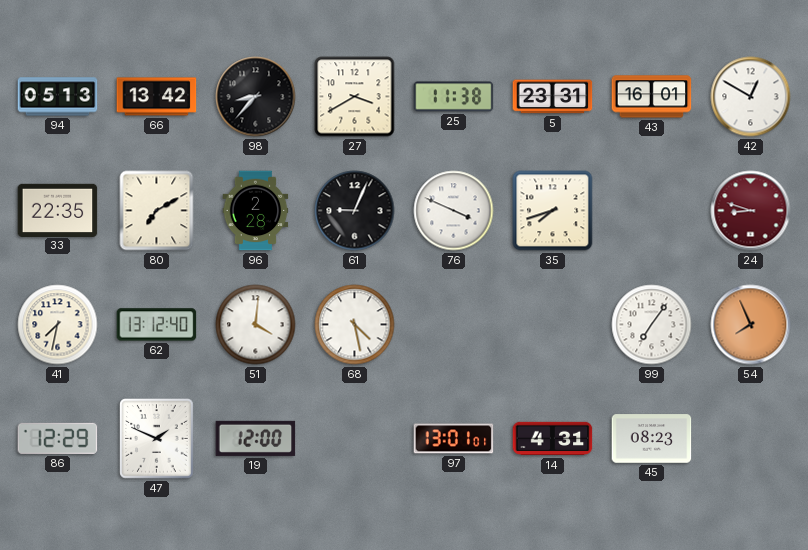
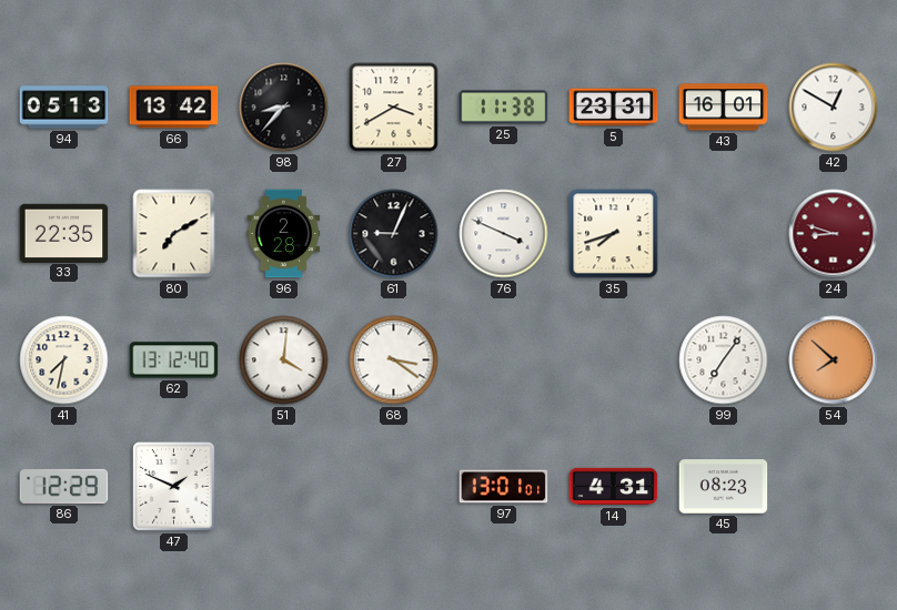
68: 4:28 -> 3:21
54: 7:56 -> 7:52
19: 12:00 -> none
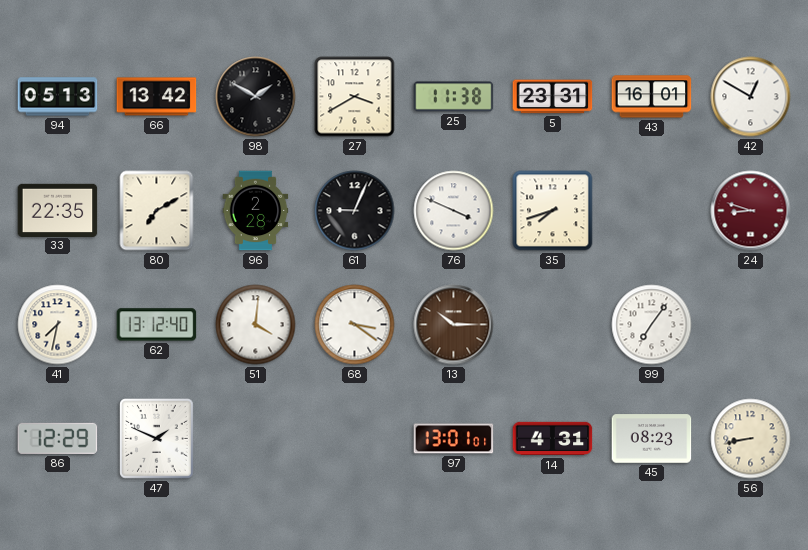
98: 8:37 -> 1:50
13: none -> 10:15
54: 7:52 -> none
56: none -> 8:43
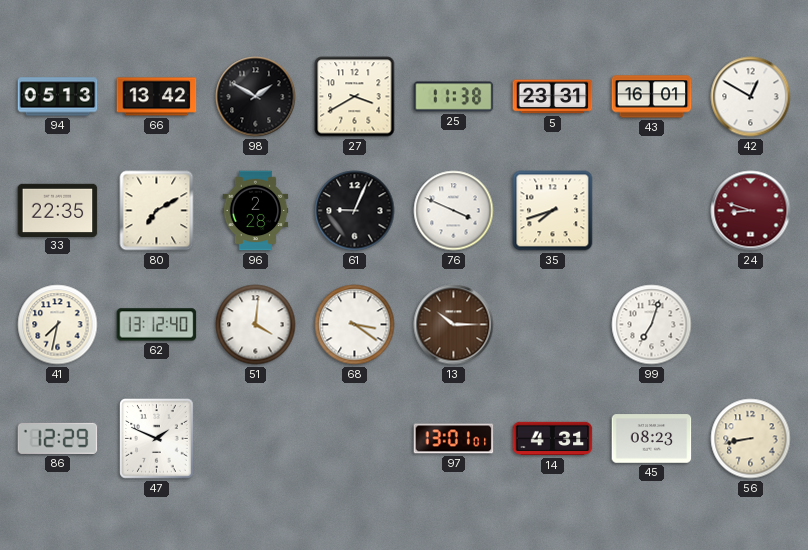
99: 7:06 -> 7:03
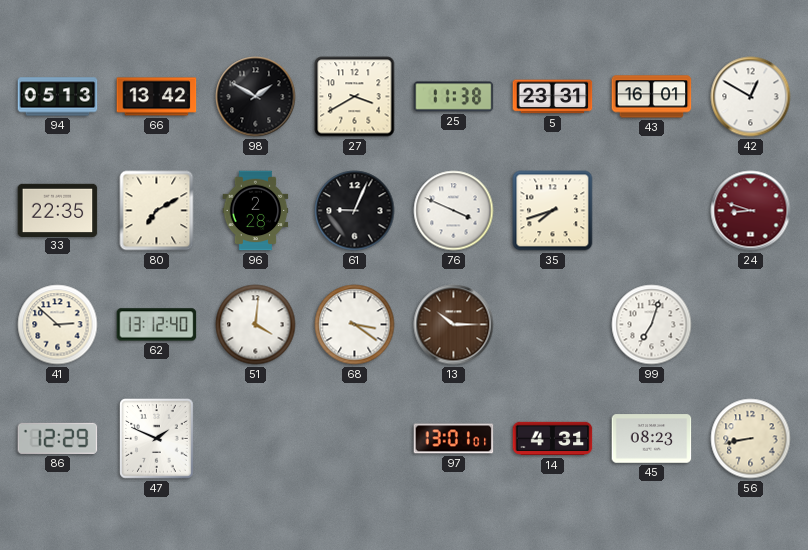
41: 7:32 -> 2:52
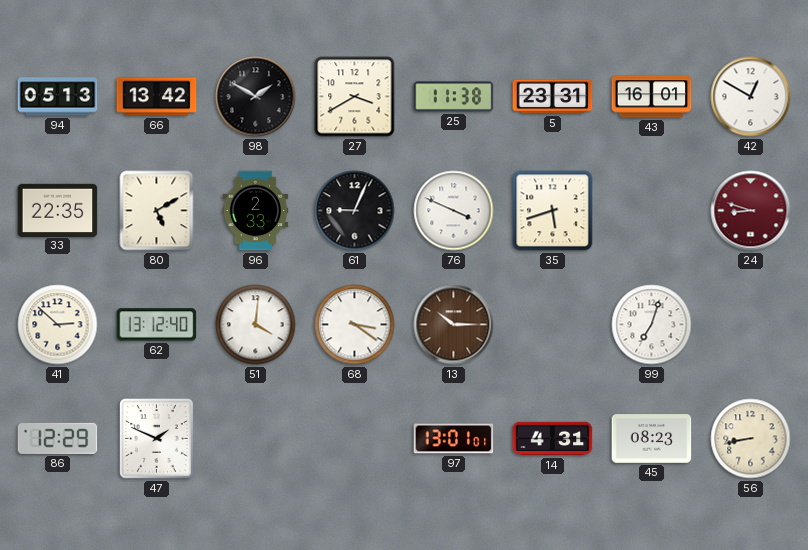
80: 7:10 -> 5:10
96: 2:28 -> 2:33
35: 7:42 -> 5:42
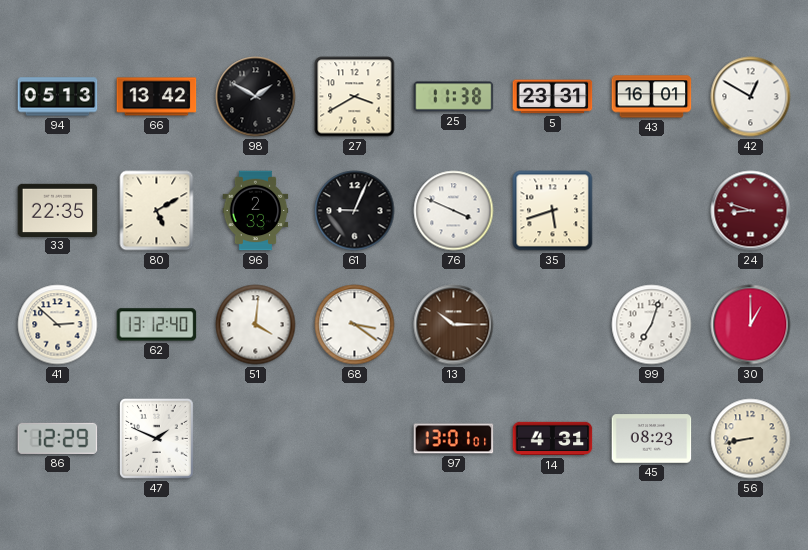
30: none -> 1:00
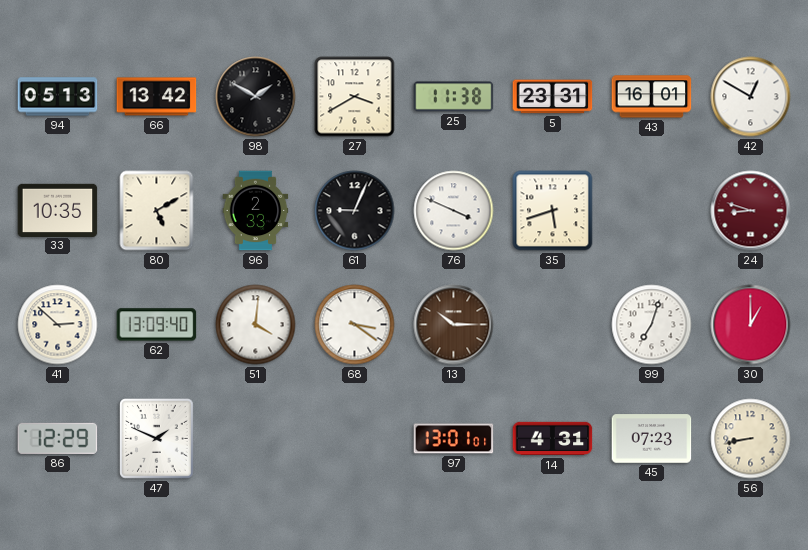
33: 22:35 -> 10:35
62: 13:12 -> 13:09
45: 08:23 -> 07:23
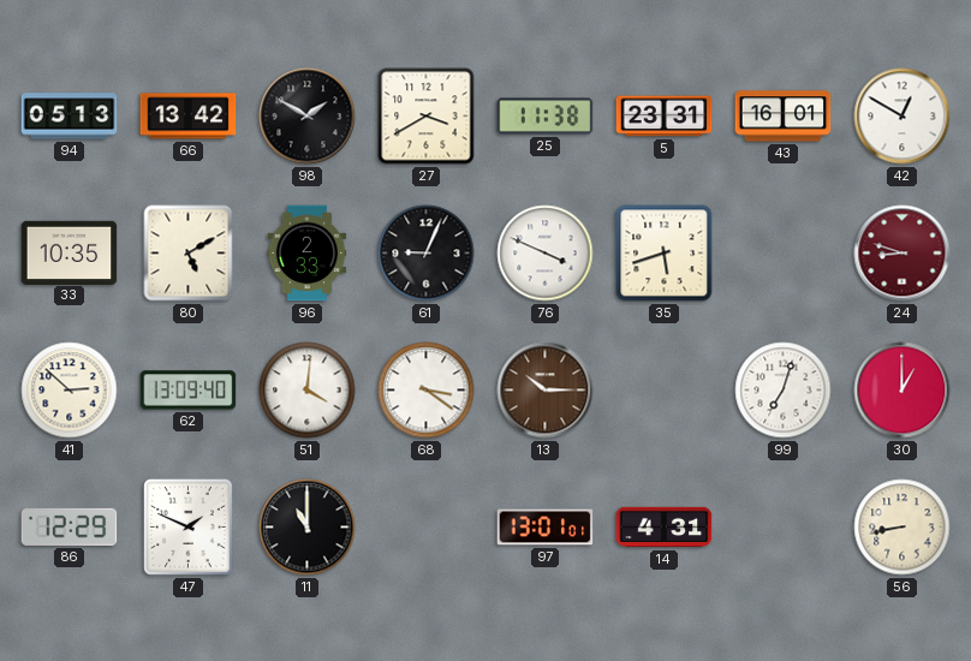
11: none -> 11:00
45: 07:23 -> none
